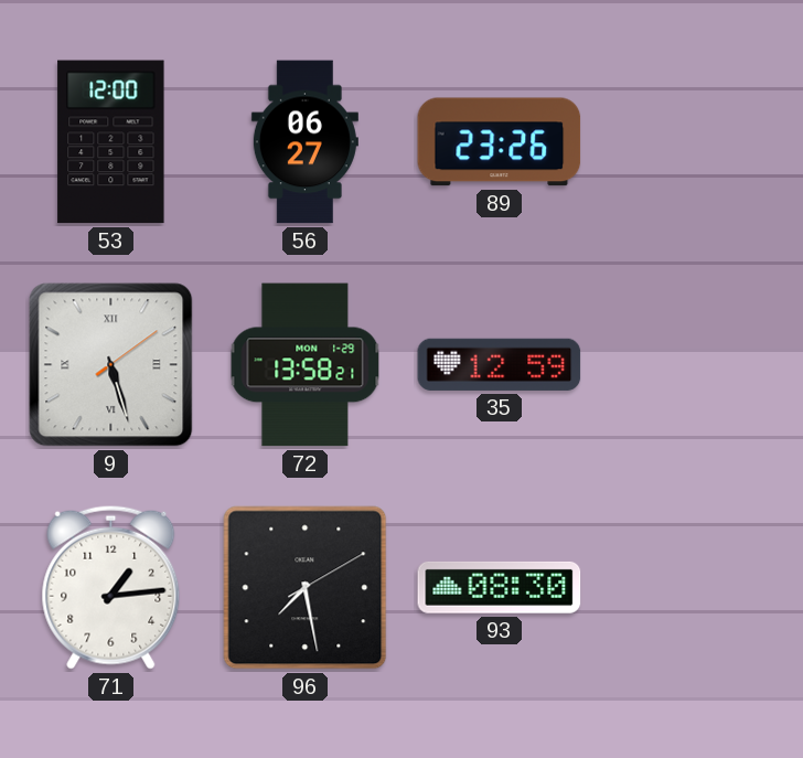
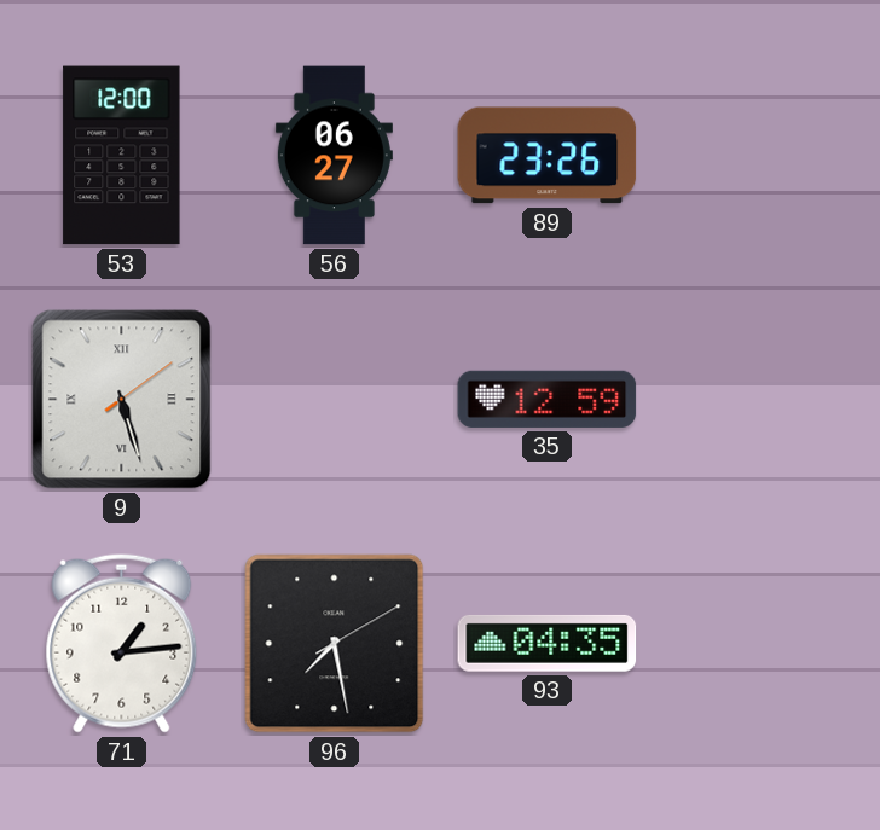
72: 13:58 -> none
93: 08:30 -> 04:35
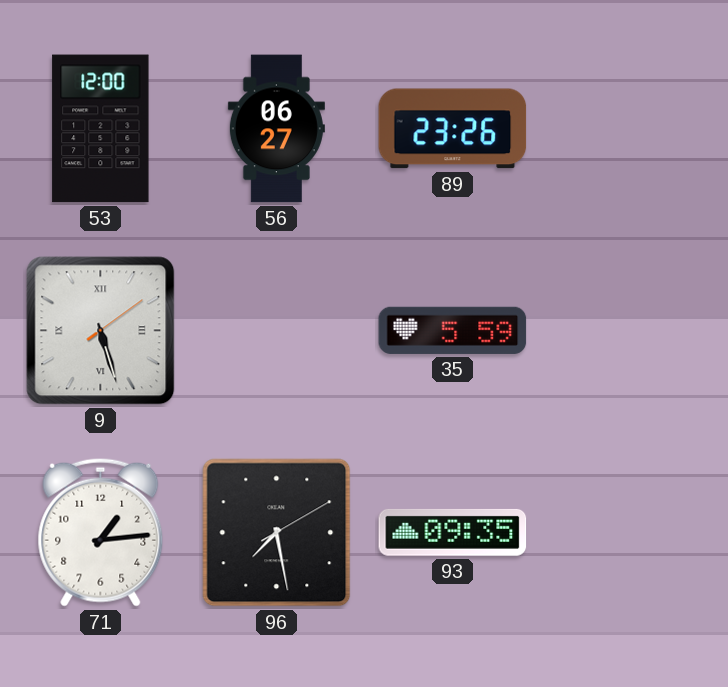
35: 12:59 -> 5:59
93: 04:35 -> 09:35
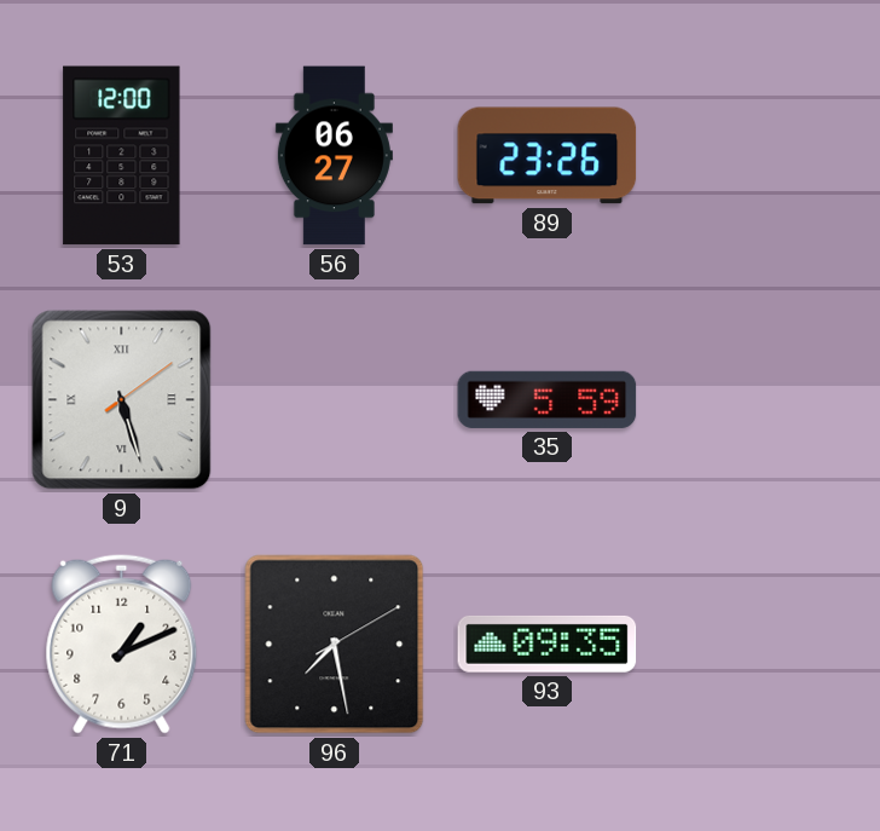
71: 1:14 -> 1:11
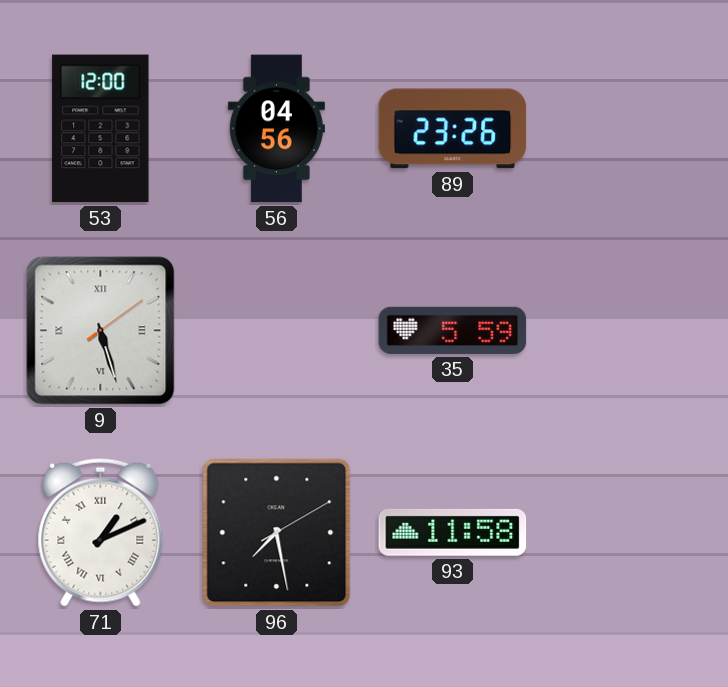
56: 06:27 -> 04:56
71 numerals: Arabic -> Roman
93: 09:35 -> 11:58
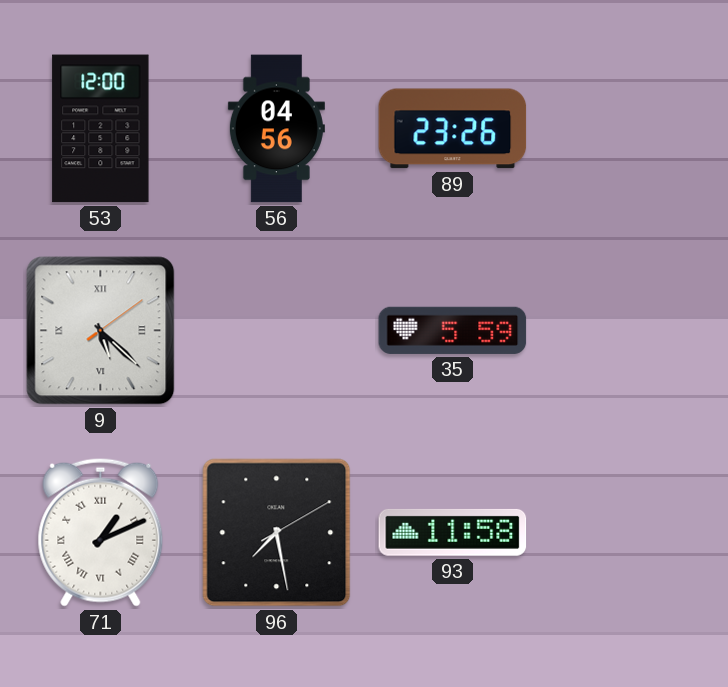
9: 5:27 -> 5:22
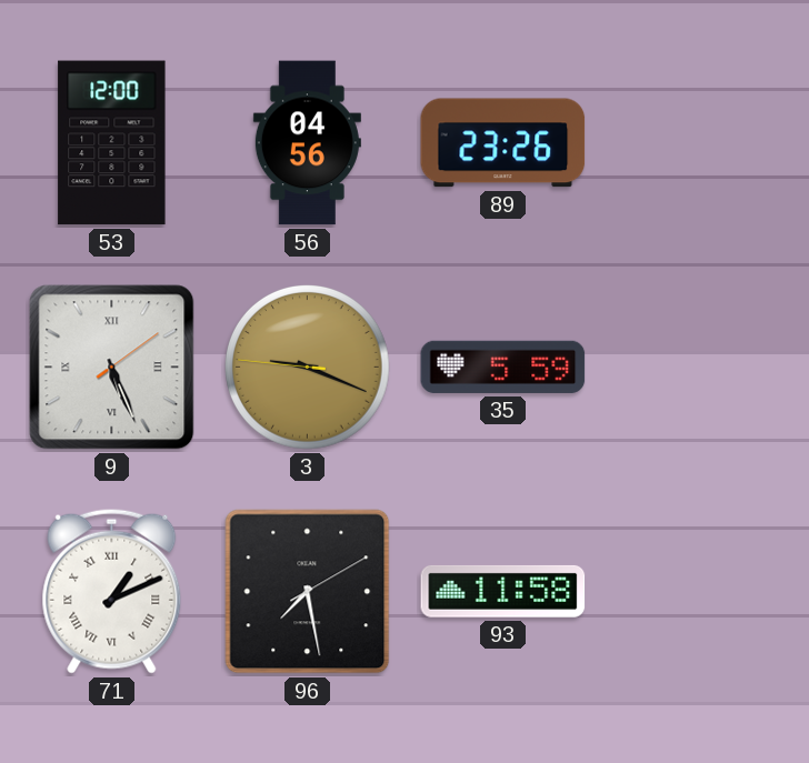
9: 5:22 -> 5:26
3: none -> 9:18
